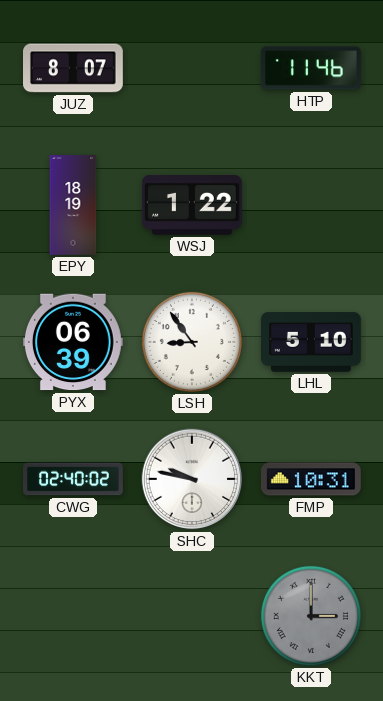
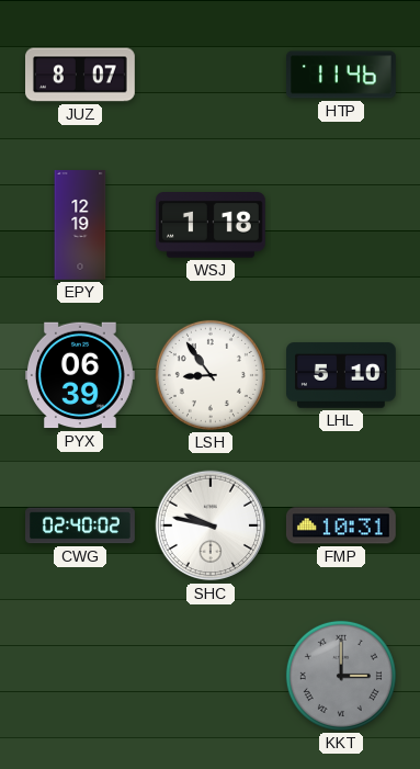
EPY: 18:19 -> 12:19
WSJ: 1:22 -> 1:18
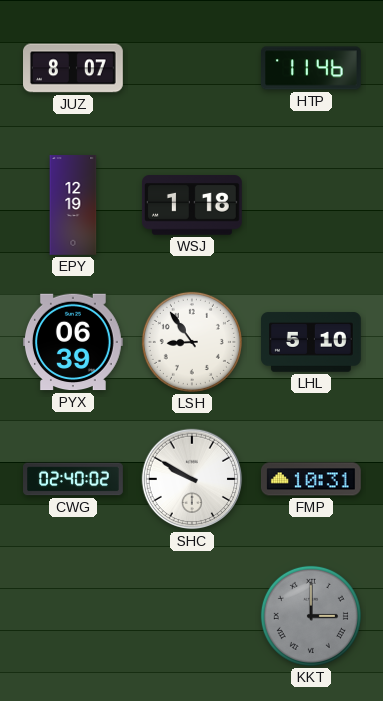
SHC: 9:47 -> 9:50
